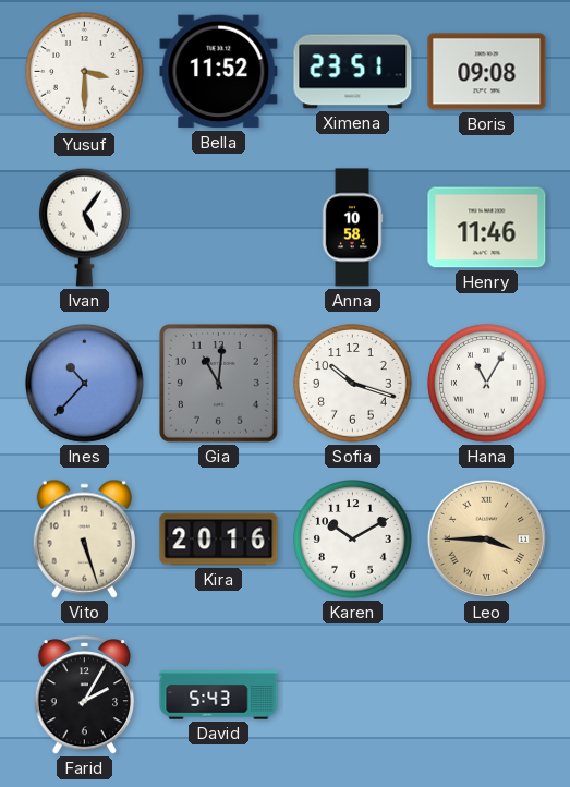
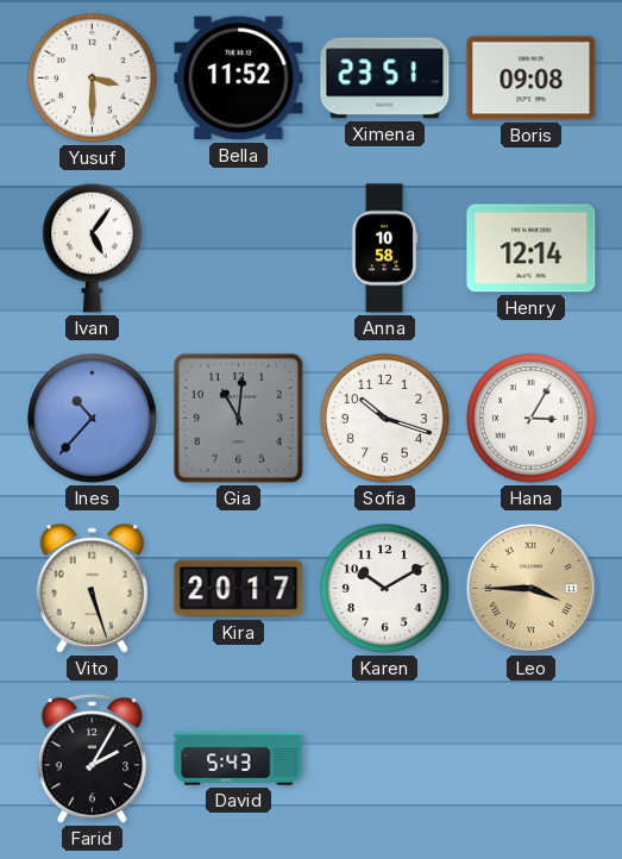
Henry: 11:46 -> 12:14
Hana: 11:05 -> 3:05
Kira: 20:16 -> 20:17
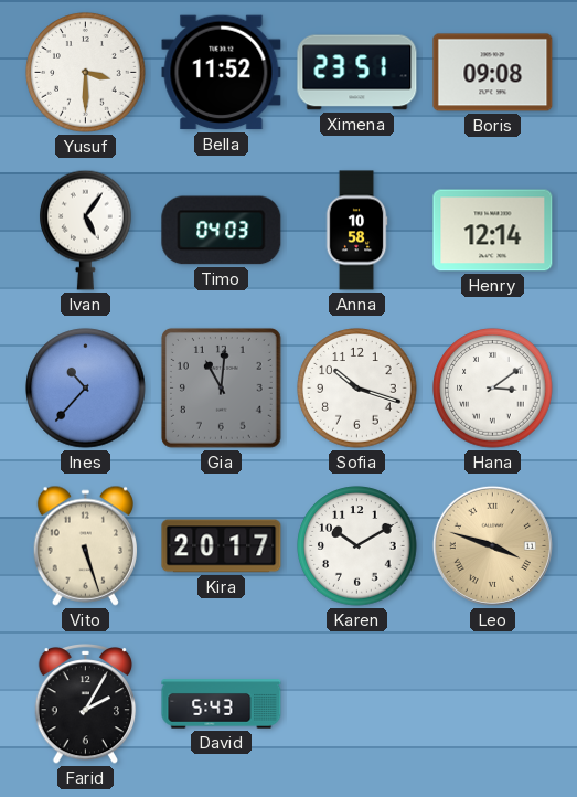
Timo: none -> 04:03
Hana: 3:05 -> 3:09
Leo: 3:45 -> 3:48
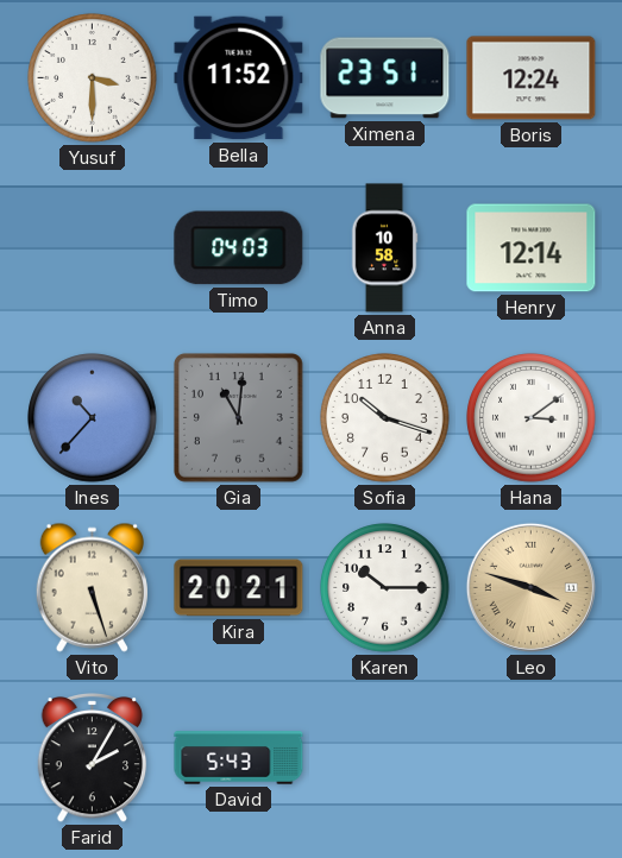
Boris: 09:08 -> 12:24
Ivan: 5:06 -> none
Kira: 20:17 -> 20:21
Karen: 10:10 -> 10:15
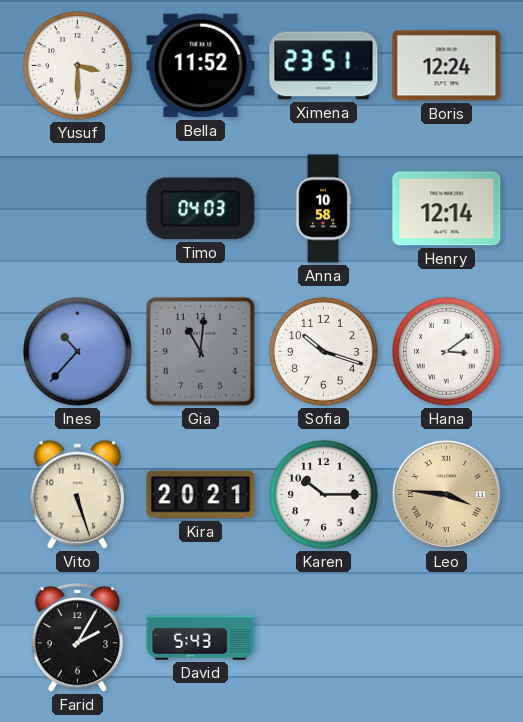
Leo: 3:48 -> 3:46
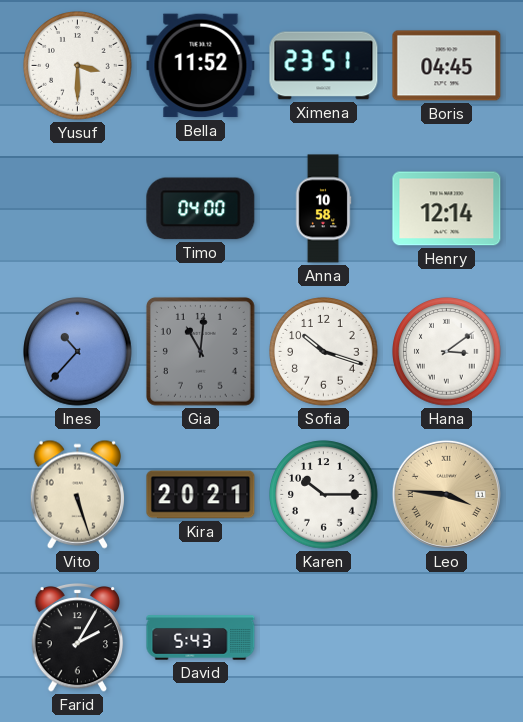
Boris: 12:24 -> 04:45
Timo: 04:03 -> 04:00
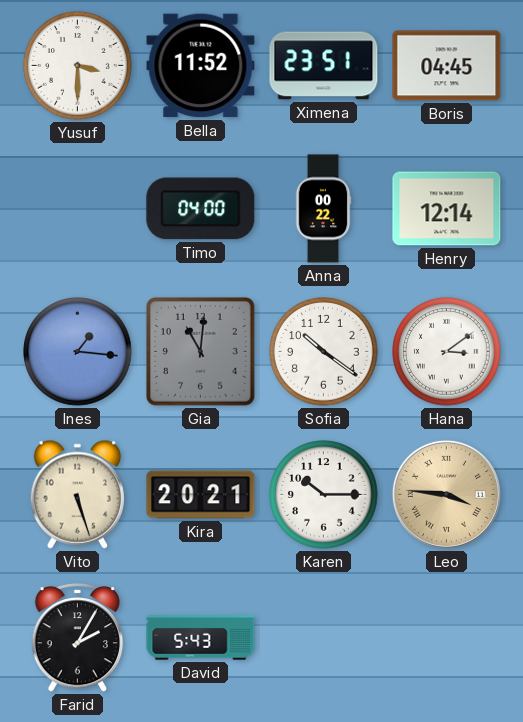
Anna: 10:58 -> 00:22
Ines: 10:37 -> 1:16
Sofia: 10:18 -> 10:21
